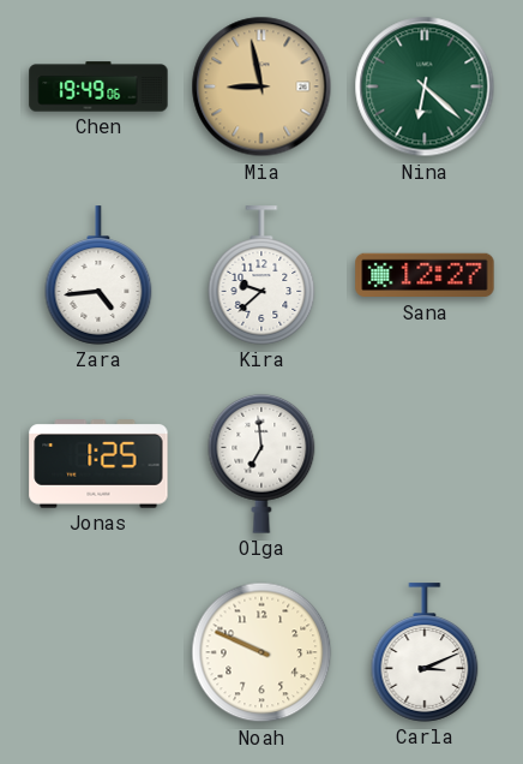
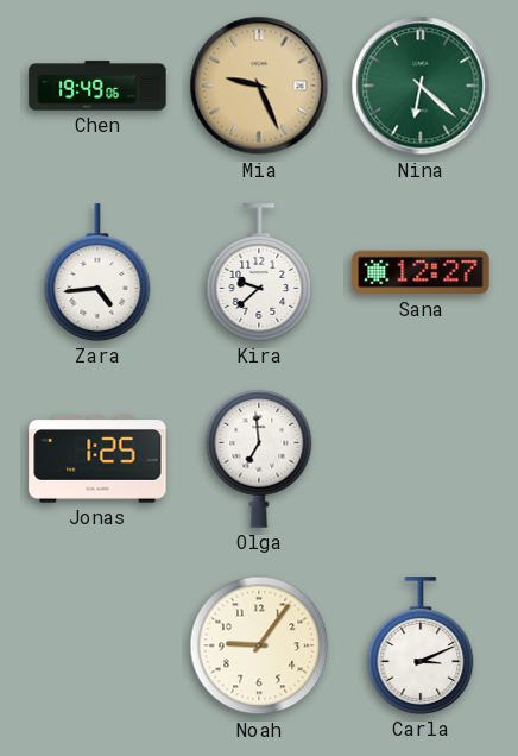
Mia: 8:58 -> 9:26
Noah: 9:49 -> 9:06
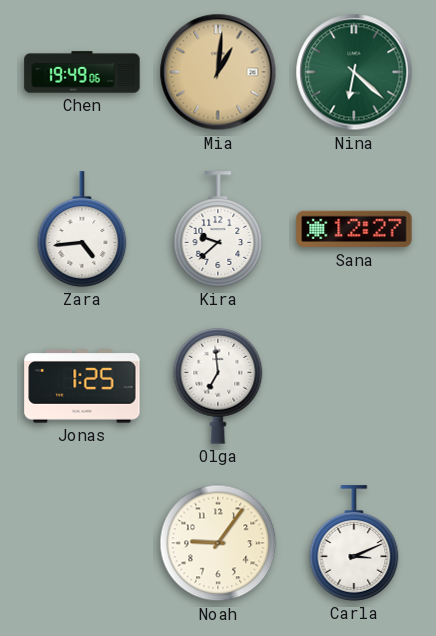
Mia: 9:26 -> 1:01
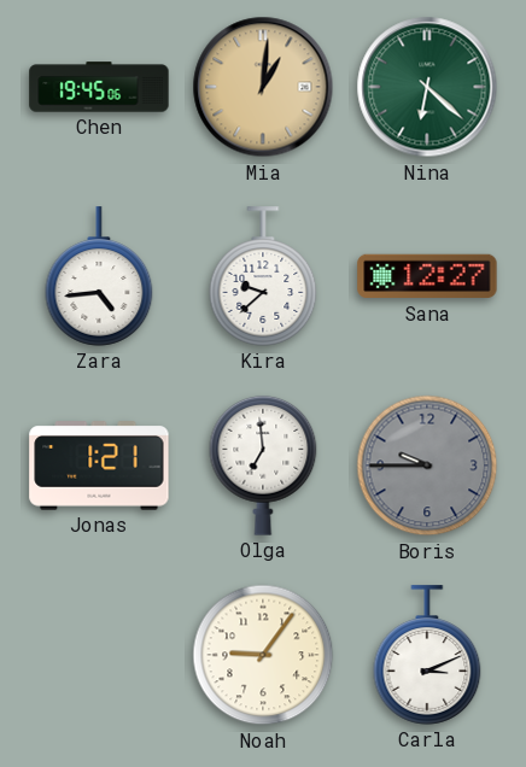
Chen: 19:49 -> 19:45
Jonas: 1:25 -> 1:21
Boris: none -> 9:45
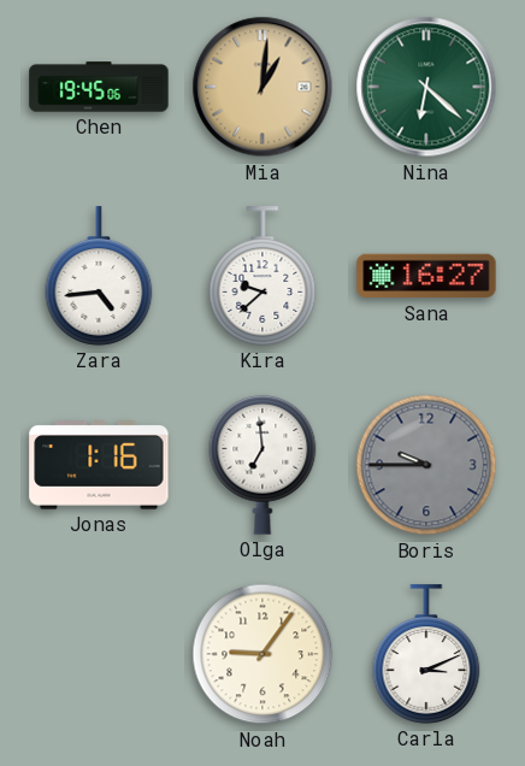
Sana: 12:27 -> 16:27
Jonas: 1:21 -> 1:16
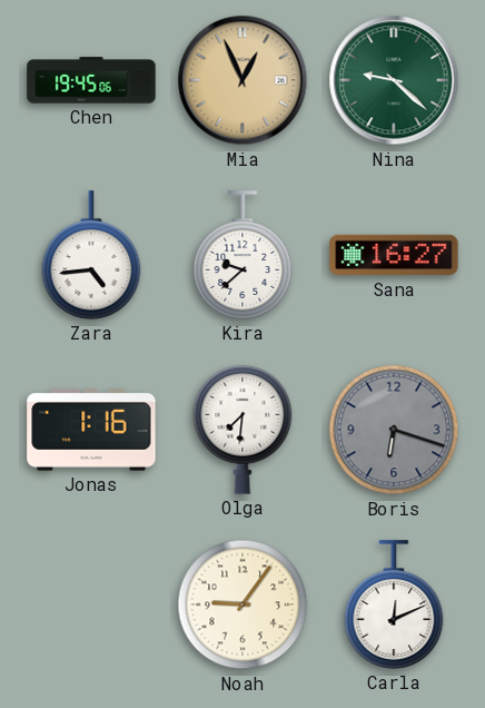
Mia: 1:01 -> 12:56
Nina: 6:22 -> 9:22
Olga: 6:59 -> 7:31
Boris: 9:45 -> 6:18
Carla: 3:11 -> 12:11
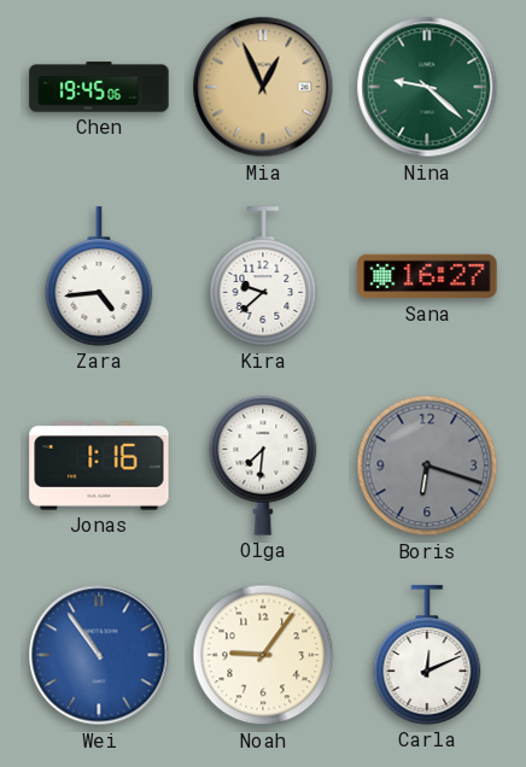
Wei: none -> 10:54
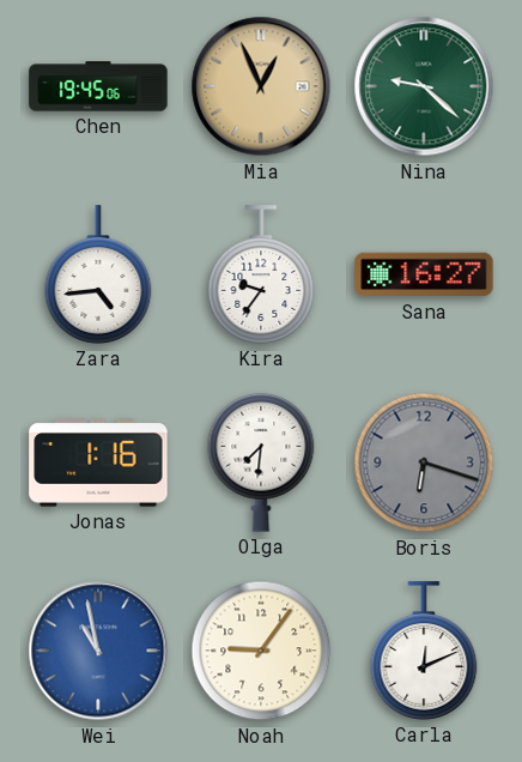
Kira: 9:38 -> 9:36
Wei: 10:54 -> 10:58
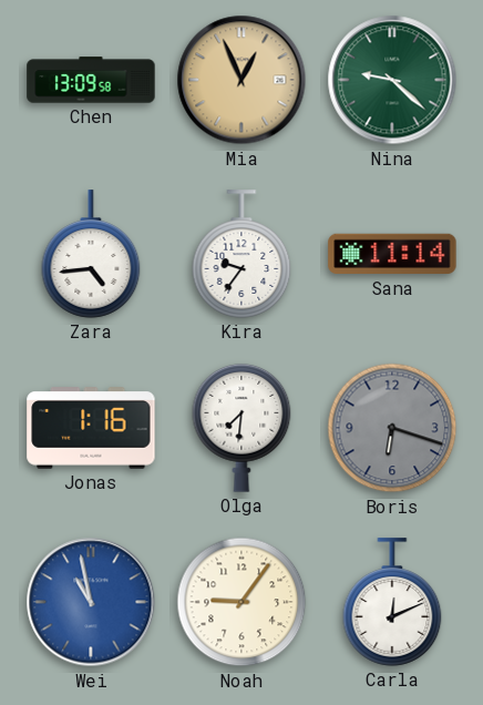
Chen: 19:45 -> 13:09
Sana: 16:27 -> 11:14
